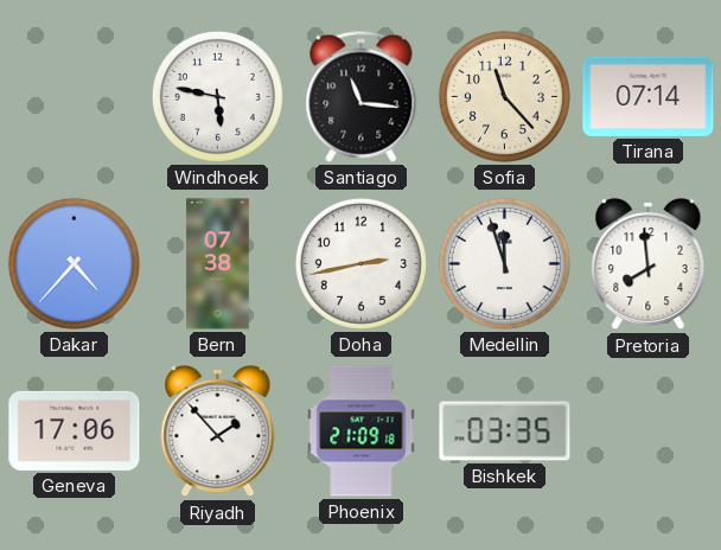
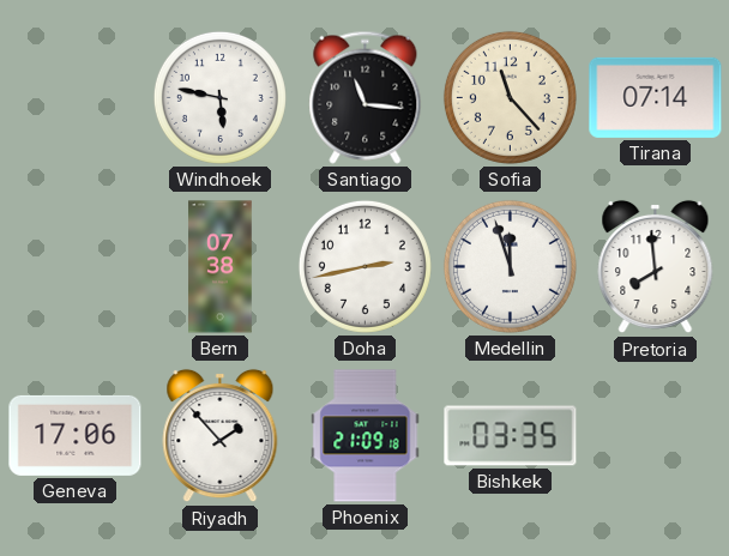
Dakar: 4:37 -> none
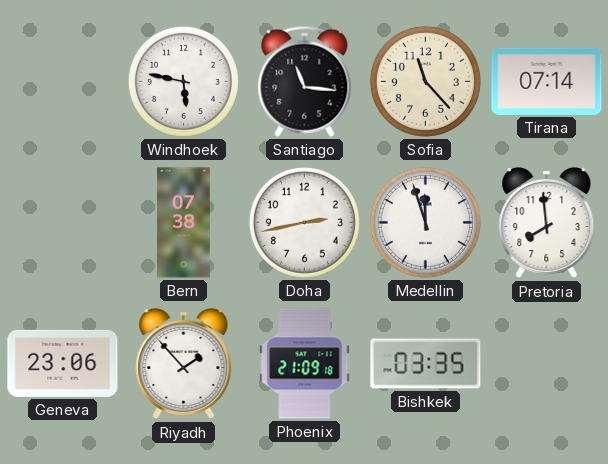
Geneva: 17:06 -> 23:06
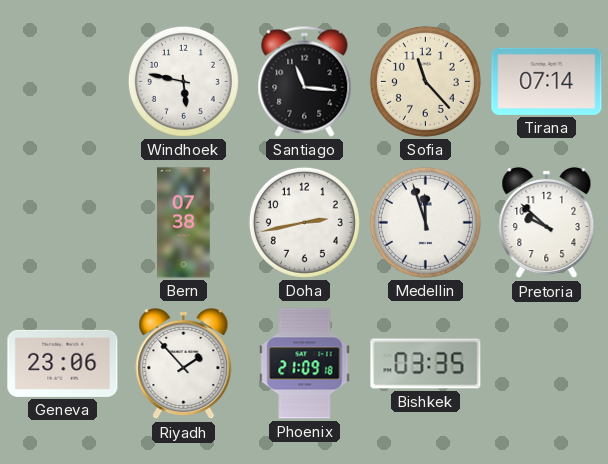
Pretoria: 7:59 -> 9:52
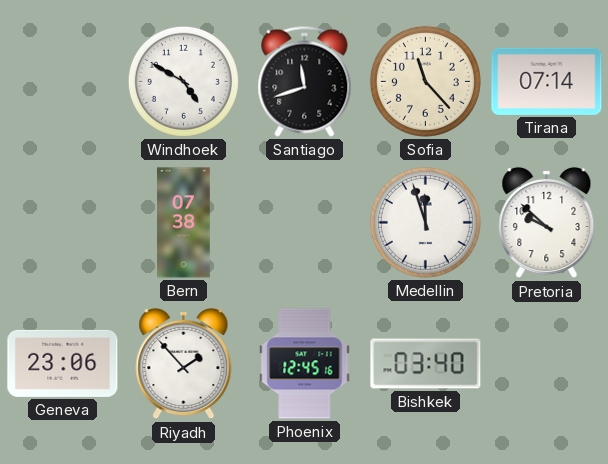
Windhoek: 5:47 -> 4:50
Santiago: 11:16 -> 11:42
Doha: 2:43 -> none
Phoenix: 21:09 -> 12:45
Bishkek: 03:35 -> 03:40
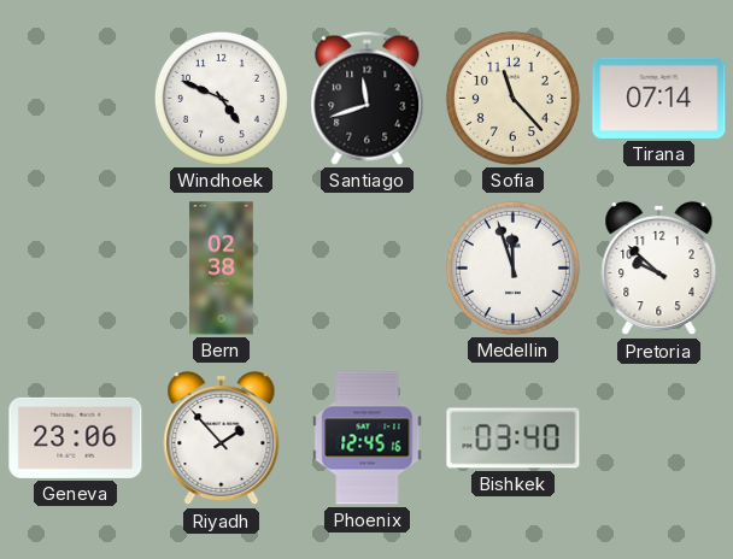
Windhoek: 4:50 -> 4:49
Bern: 07:38 -> 02:38
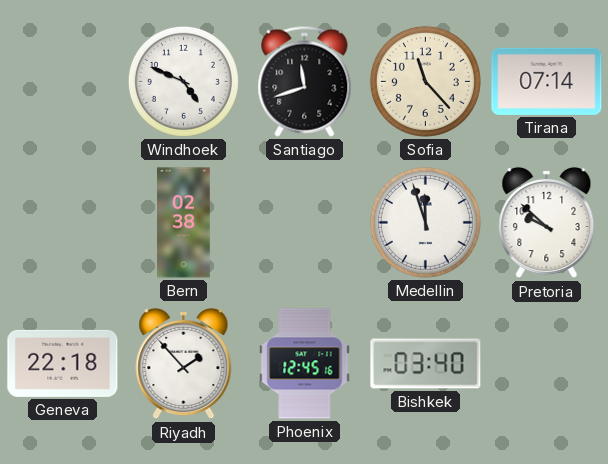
Geneva: 23:06 -> 22:18
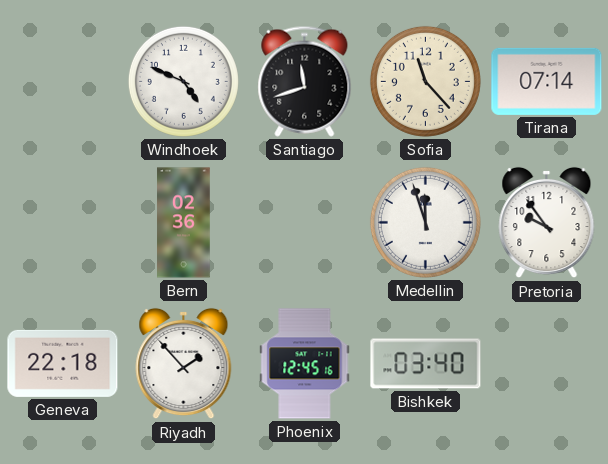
Bern: 02:38 -> 02:36
Pretoria: 9:52 -> 9:54
